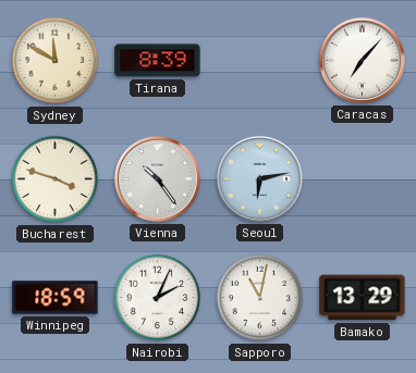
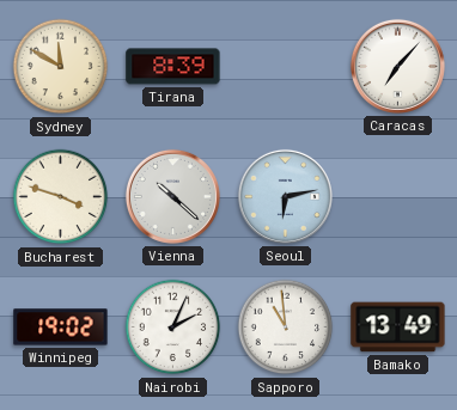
Vienna: 10:24 -> 10:22
Winnipeg: 18:59 -> 19:02
Sapporo: 11:02 -> 10:59
Bamako: 13:29 -> 13:49
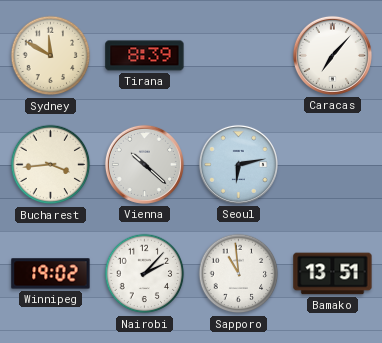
Bucharest: 3:48 -> 3:44
Nairobi: 2:04 -> 2:07
Bamako: 13:49 -> 13:51
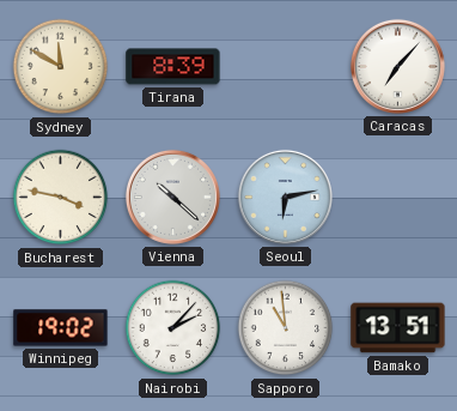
Bucharest: 3:44 -> 3:47
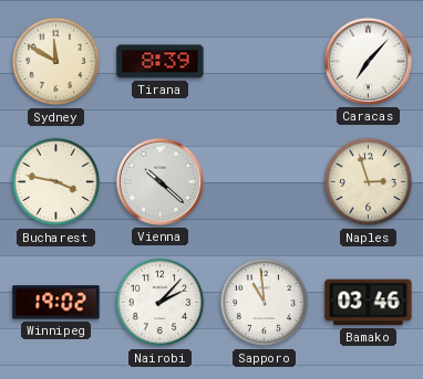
Seoul: 6:13 -> none
Naples: none -> 2:57
Bamako: 13:51 -> 03:46
